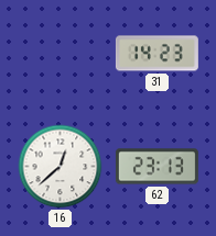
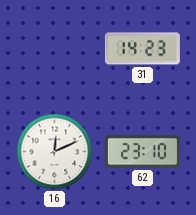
16: 12:38 -> 12:11
62: 23:13 -> 23:10
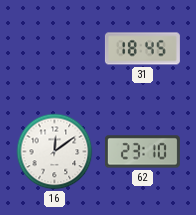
31: 14:23 -> 18:45
16: 12:11 -> 12:09
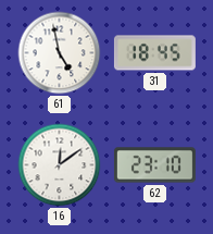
61: none -> 4:58
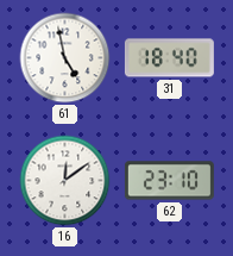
31: 18:45 -> 18:40
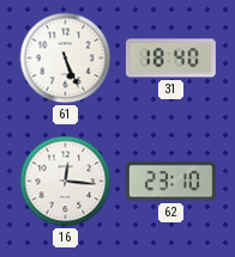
61: 4:58 -> 5:26
16: 12:09 -> 12:16
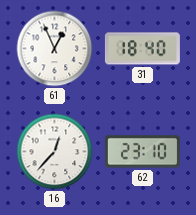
61: 5:26 -> 12:56
16: 12:16 -> 12:37
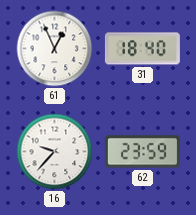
16: 12:37 -> 9:37
62: 23:10 -> 23:59
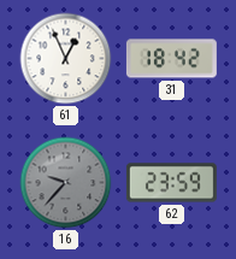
31: 18:40 -> 18:42
16 dial: white -> grey
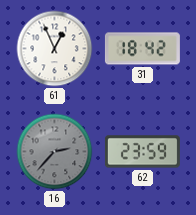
16: 9:37 -> 2:37
